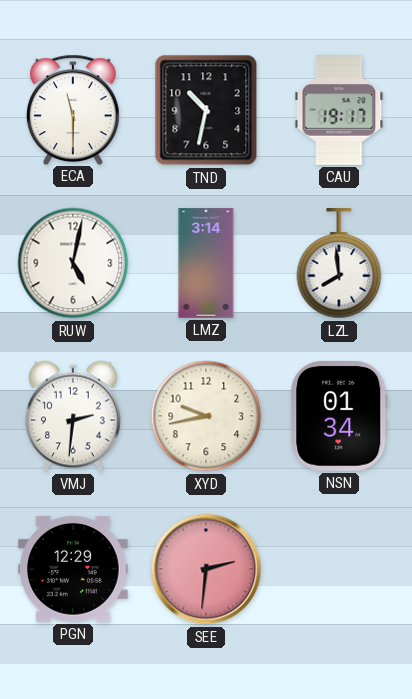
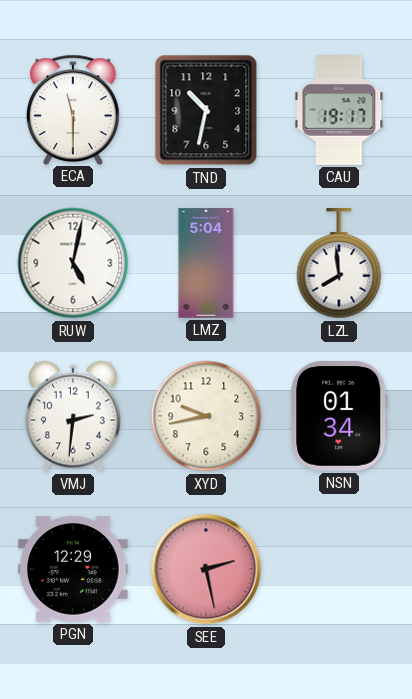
LMZ: 3:14 -> 5:04
SEE: 2:31 -> 2:28
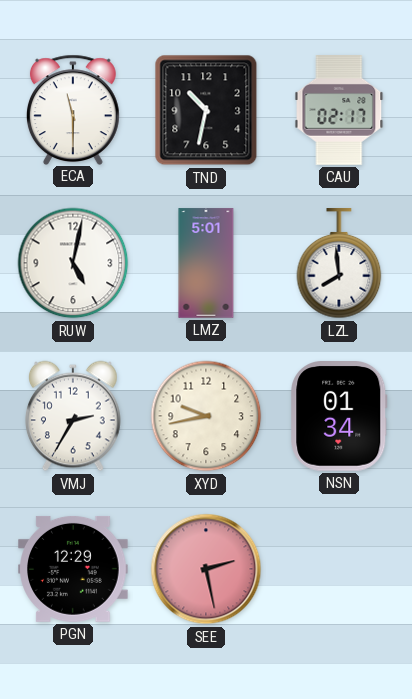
CAU: 19:17 -> 02:17
LMZ: 5:04 -> 5:01
VMJ: 2:31 -> 2:35
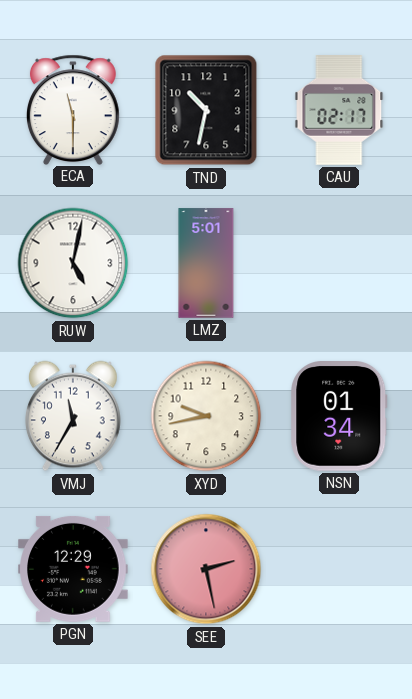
LZL: 7:59 -> none
VMJ: 2:35 -> 11:35
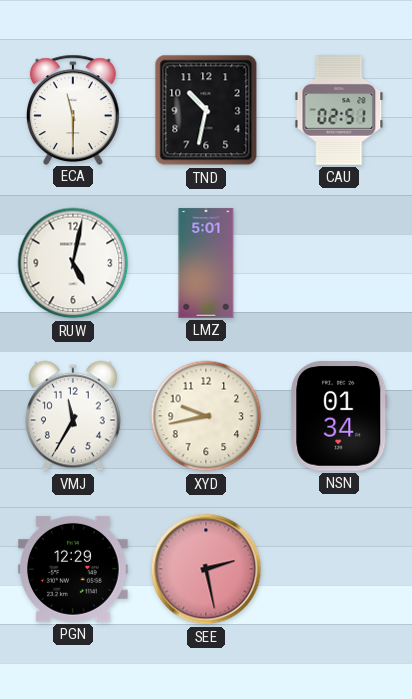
CAU: 02:17 -> 02:51
